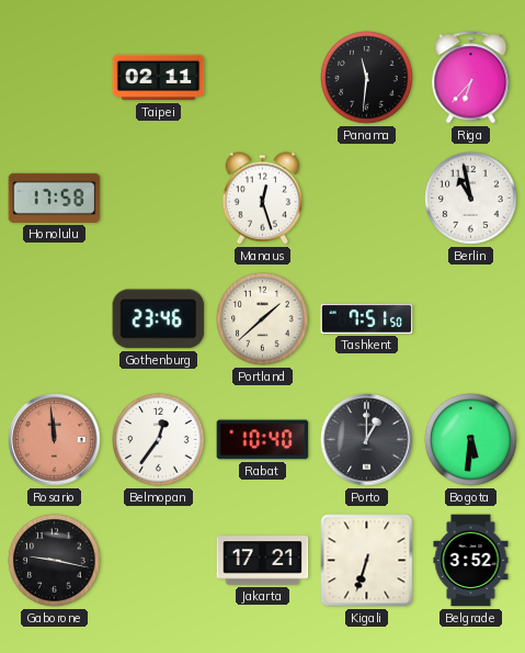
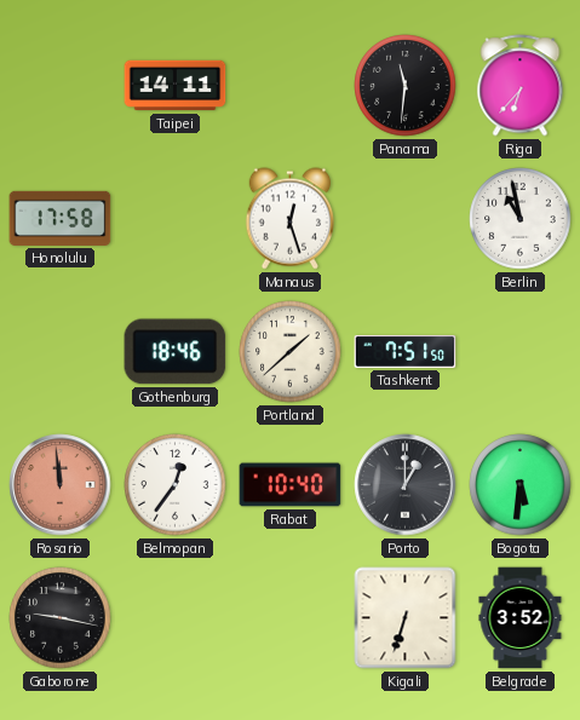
Taipei: 02:11 -> 14:11
Gothenburg: 23:46 -> 18:46
Jakarta: 17:21 -> none
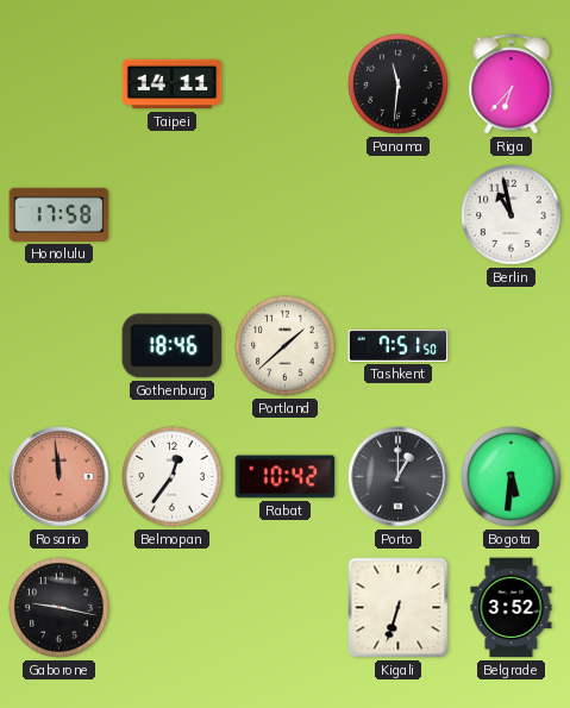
Manaus: 12:27 -> none
Rabat: 10:40 -> 10:42
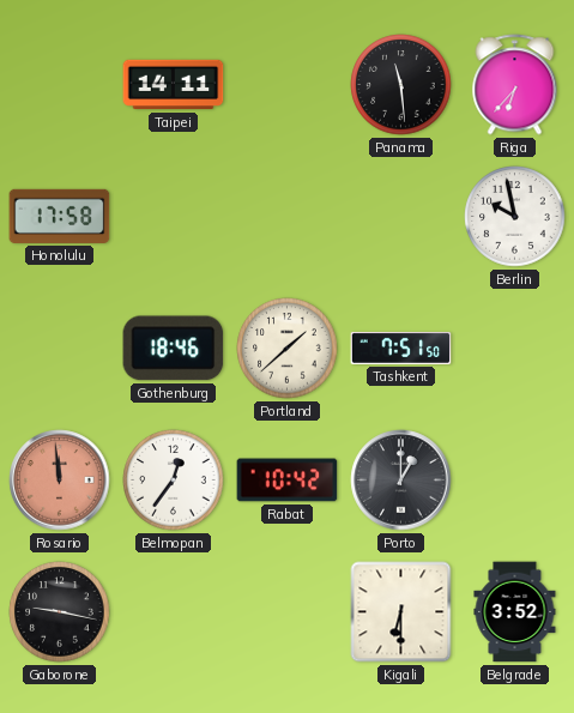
Panama: 11:31 -> 11:29
Berlin: 10:58 -> 9:58
Bogota: 5:31 -> none
Kigali: 6:33 -> 6:30
